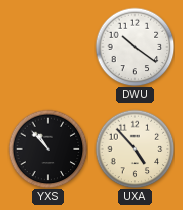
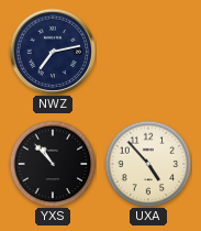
NWZ: none -> 7:13
DWU: 10:21 -> none
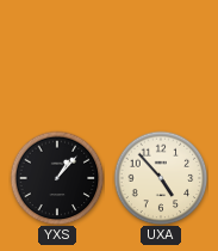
NWZ: 7:13 -> none
YXS: 10:53 -> 1:07
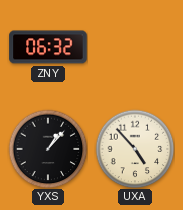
ZNY: none -> 06:32
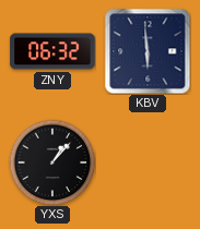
KBV: none -> 5:59
UXA: 4:53 -> none
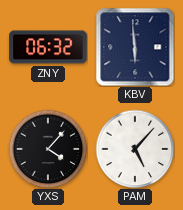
YXS: 1:07 -> 4:07
PAM: none -> 5:07
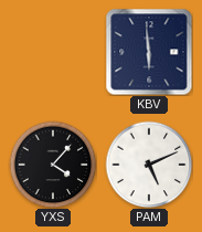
ZNY: 06:32 -> none
PAM: 5:07 -> 5:11
